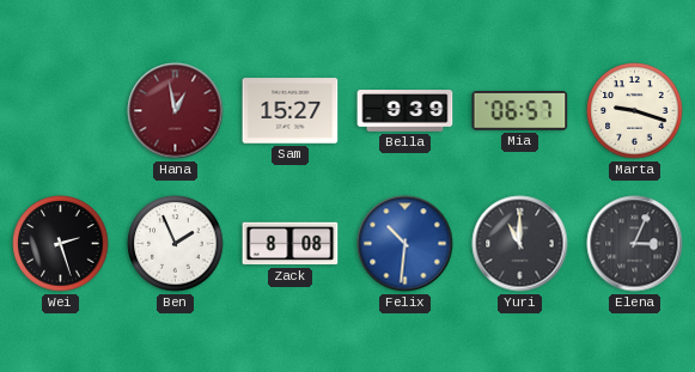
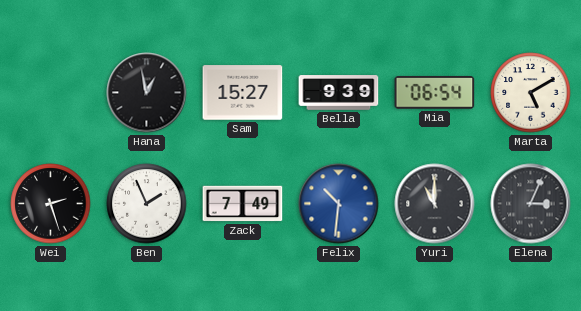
Hana dial: burgundy -> black
Mia: 06:57 -> 06:54
Marta: 9:18 -> 5:10
Zack: 8:08 -> 7:49
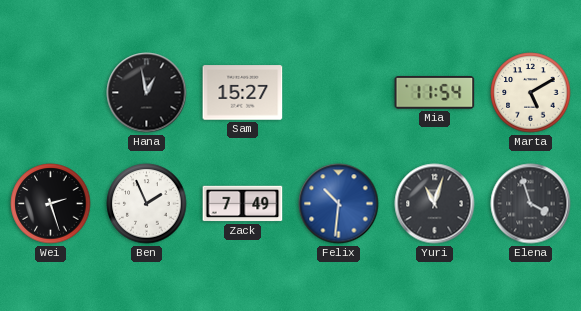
Bella: 9:39 -> none
Mia: 06:54 -> 11:54
Yuri: 11:00 -> 11:03
Elena: 3:04 -> 3:57
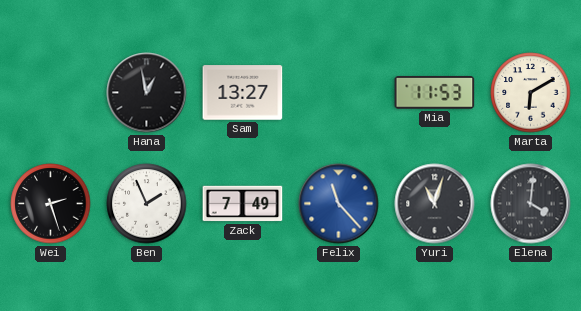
Sam: 15:27 -> 13:27
Mia: 11:54 -> 11:53
Marta: 5:10 -> 6:10
Felix: 10:31 -> 11:23
Elena: 3:57 -> 4:01
